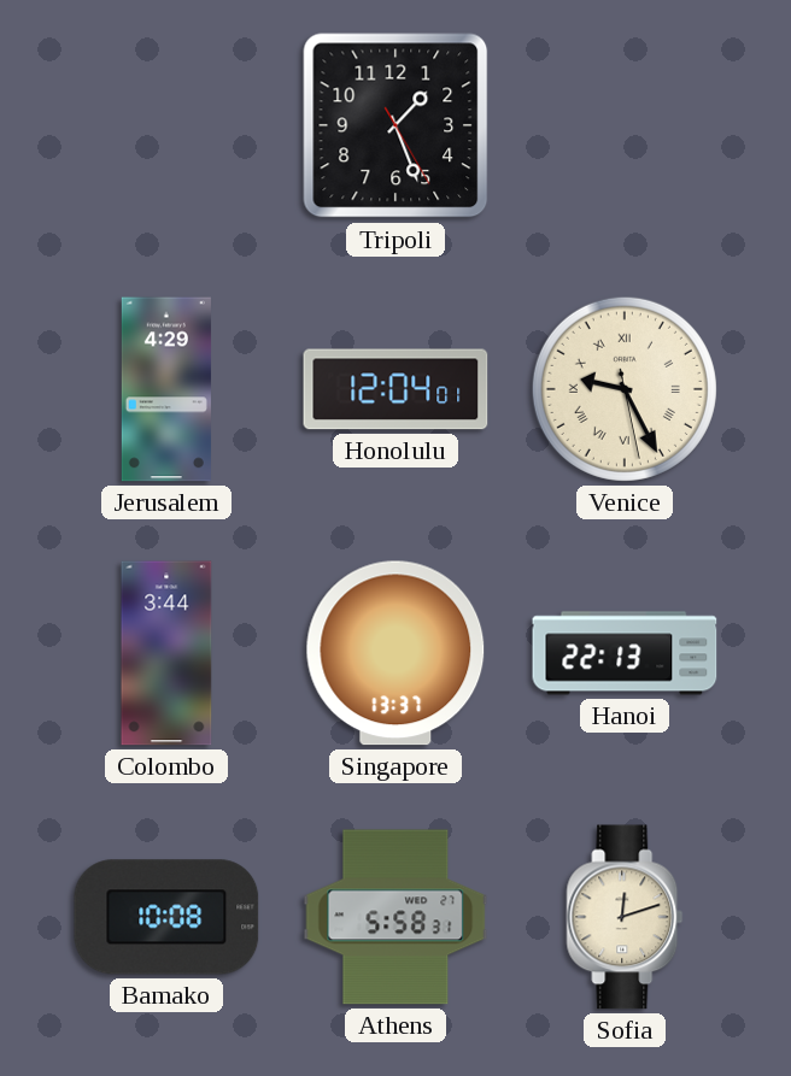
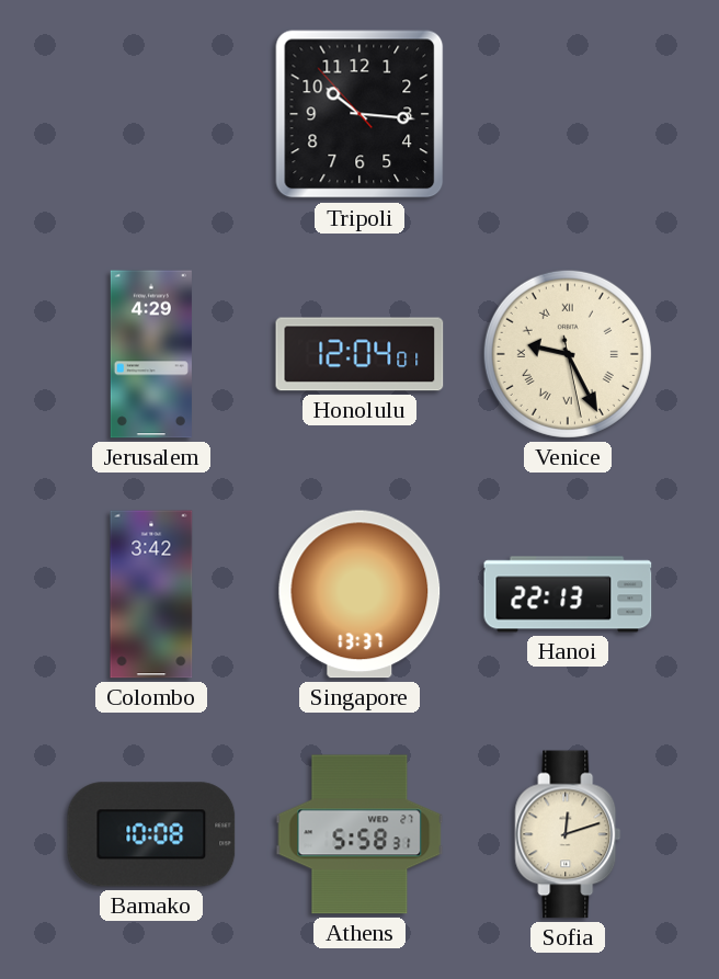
Tripoli: 1:26 -> 10:15
Colombo: 3:44 -> 3:42
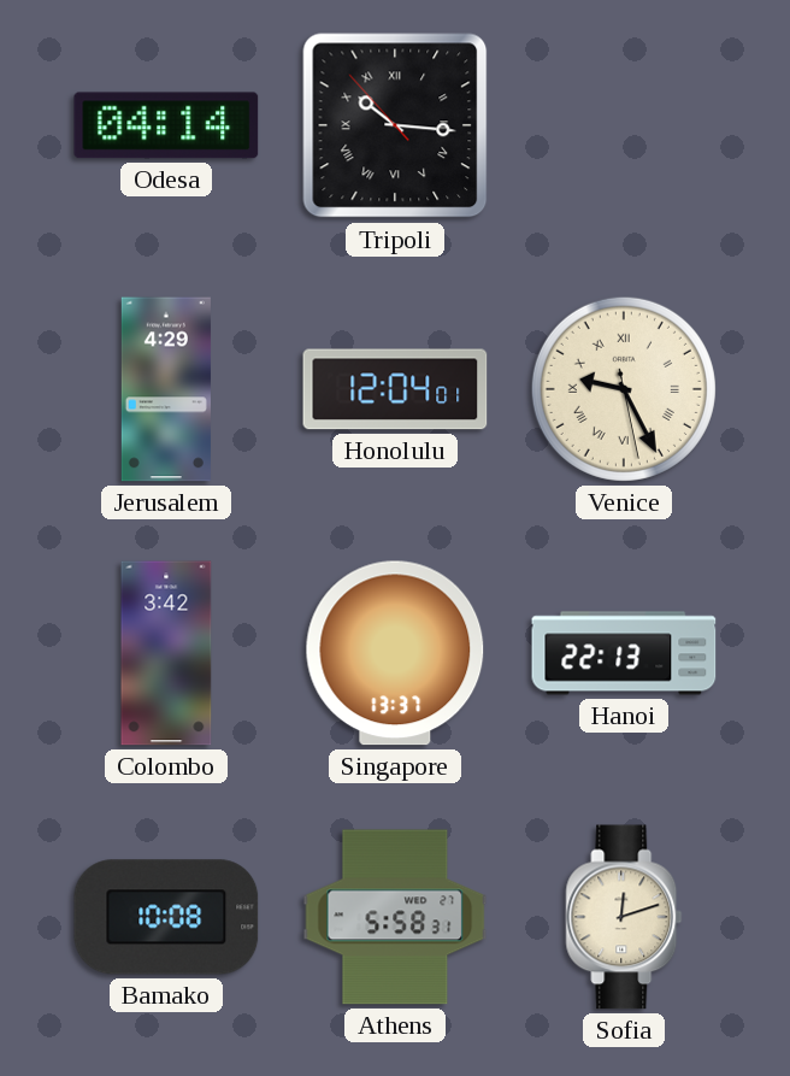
Odesa: none -> 04:14
Tripoli numerals: Arabic -> Roman
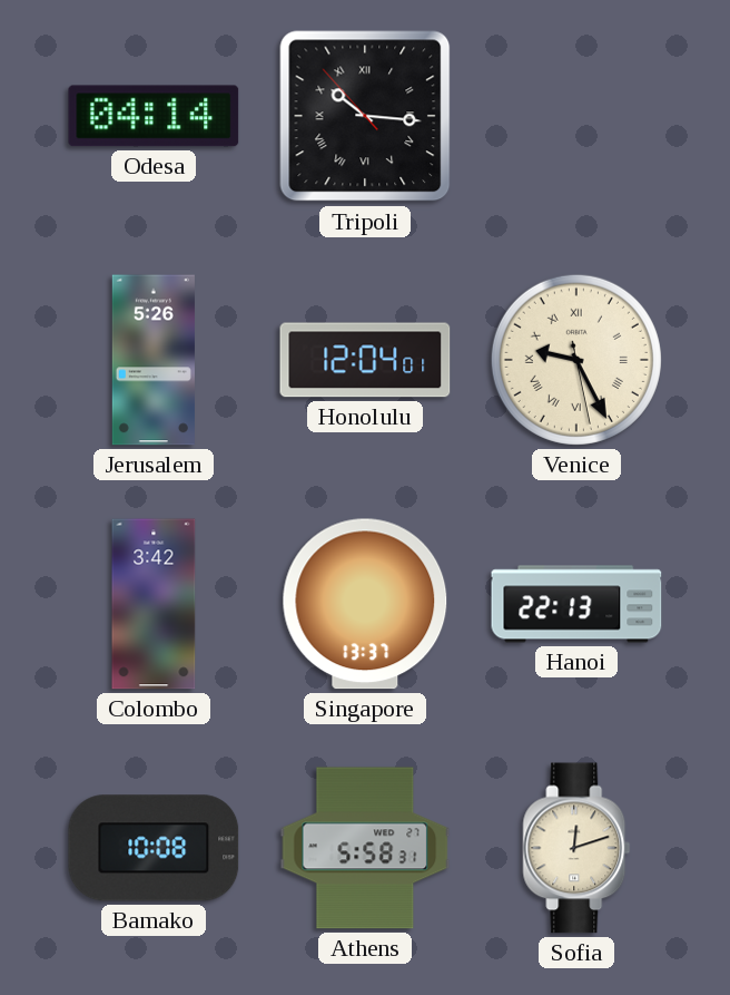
Jerusalem: 4:29 -> 5:26
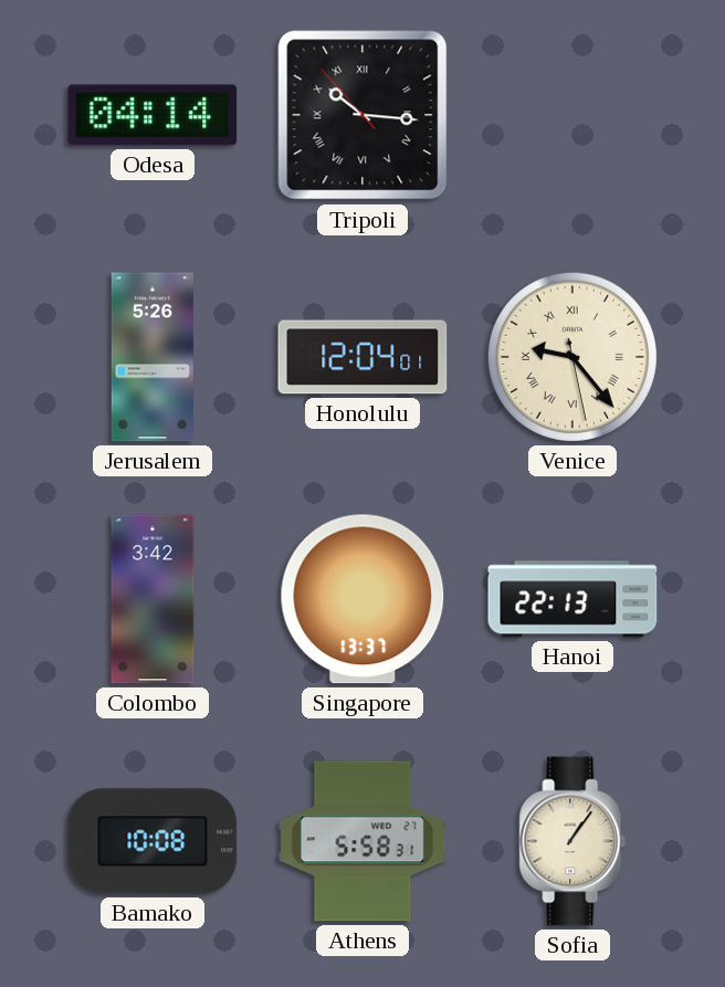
Venice: 9:25 -> 9:23
Sofia: 12:12 -> 1:06
